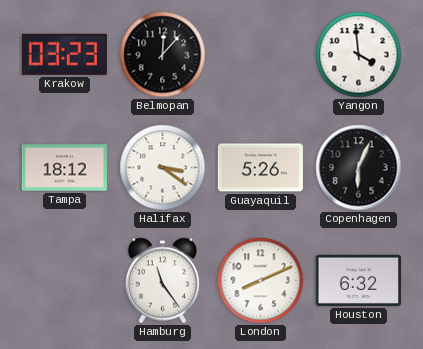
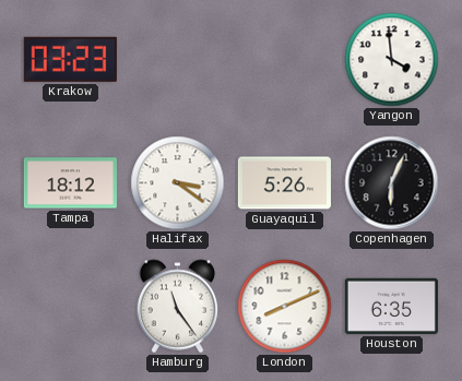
Belmopan: 12:07 -> none
Houston: 6:32 -> 6:35
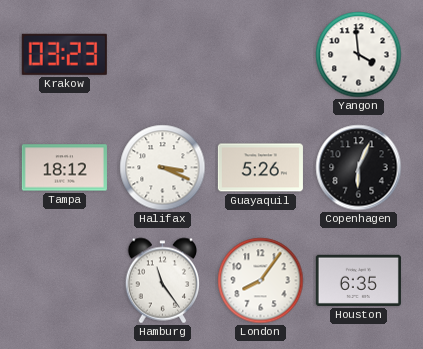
Halifax: 3:21 -> 3:19
London: 8:11 -> 8:06
